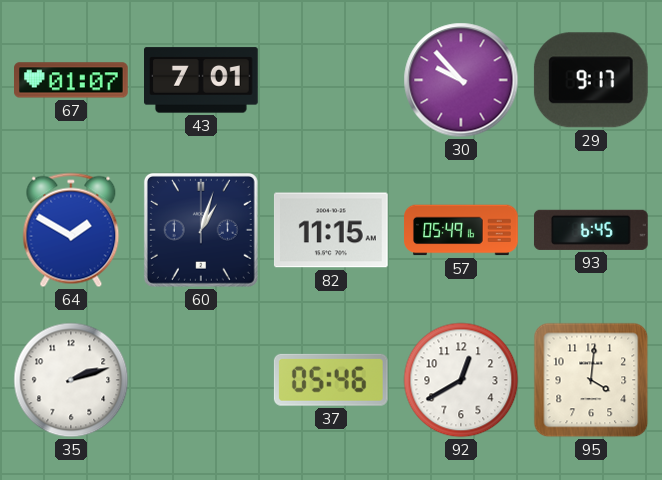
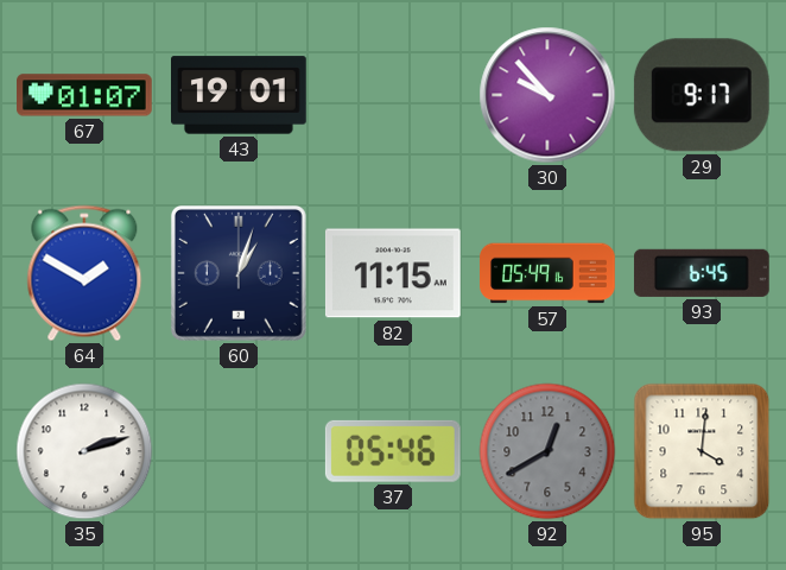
43: 7:01 -> 19:01
92 dial: white -> grey
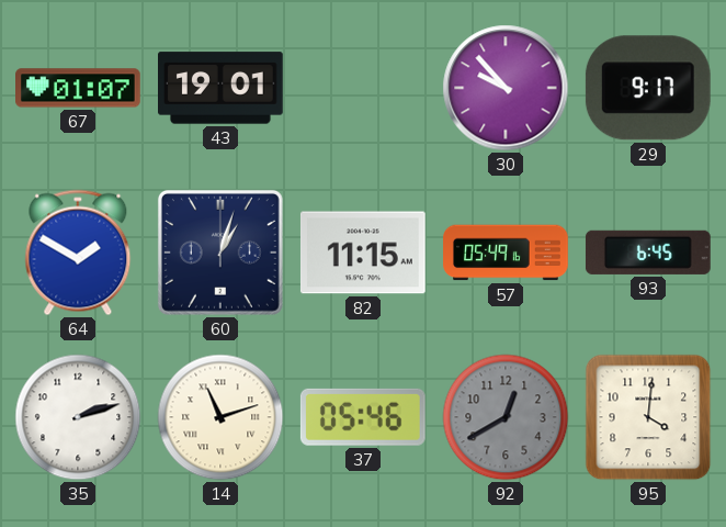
14: none -> 11:12
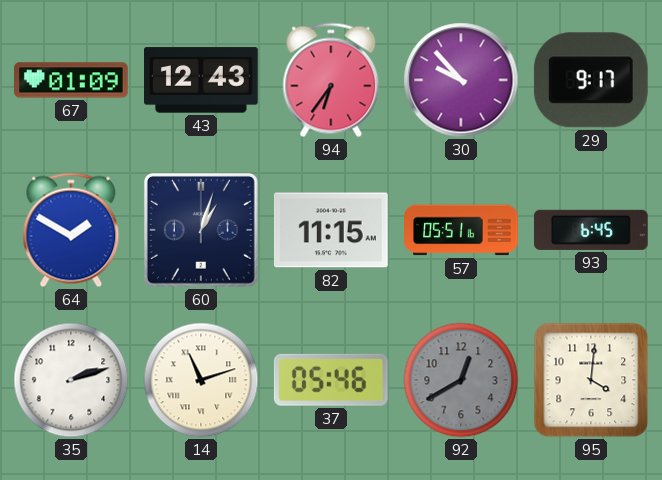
67: 01:07 -> 01:09
43: 19:01 -> 12:43
94: none -> 6:36
57: 05:49 -> 05:51
